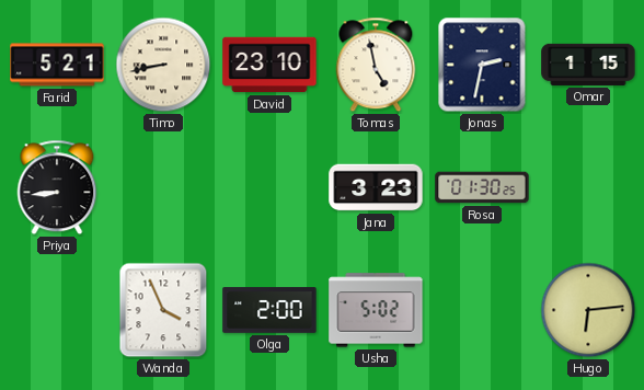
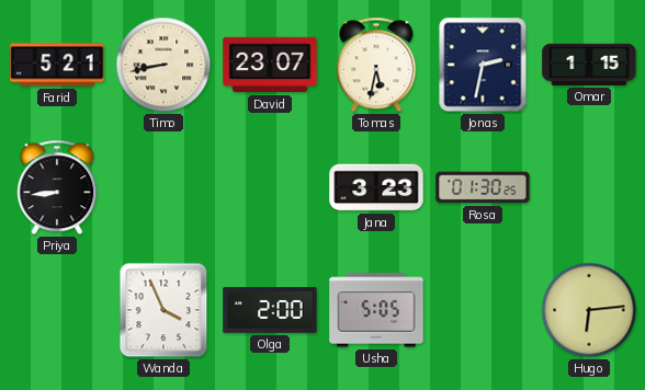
David: 23:10 -> 23:07
Tomas: 4:58 -> 5:32
Usha: 5:02 -> 5:05
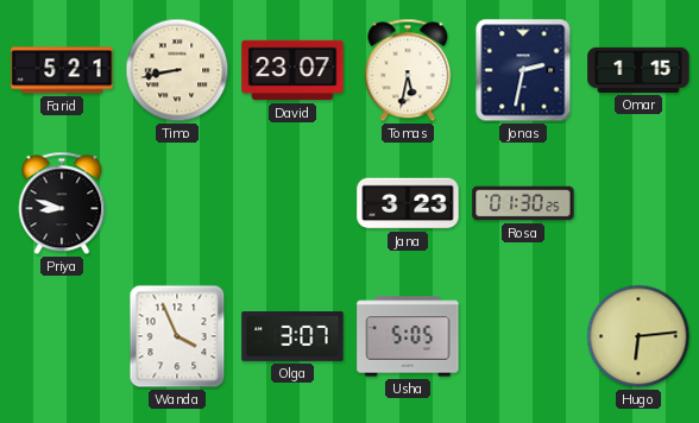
Priya: 8:44 -> 8:48
Olga: 2:00 -> 3:07
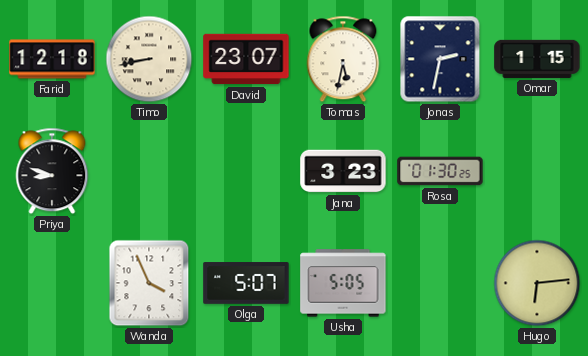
Farid: 5:21 -> 12:18
Olga: 3:07 -> 5:07
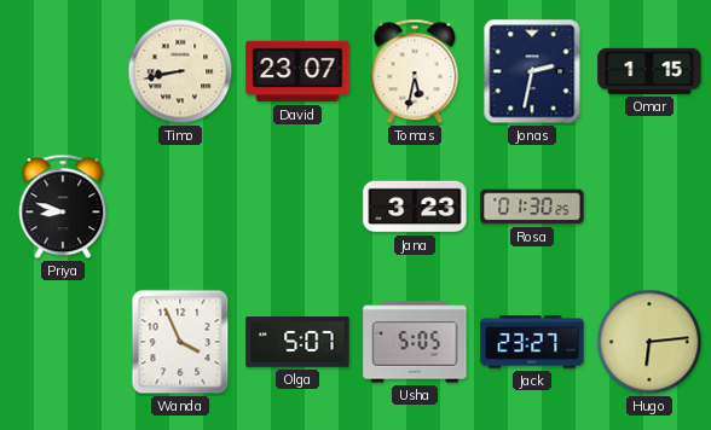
Farid: 12:18 -> none
Jack: none -> 23:27
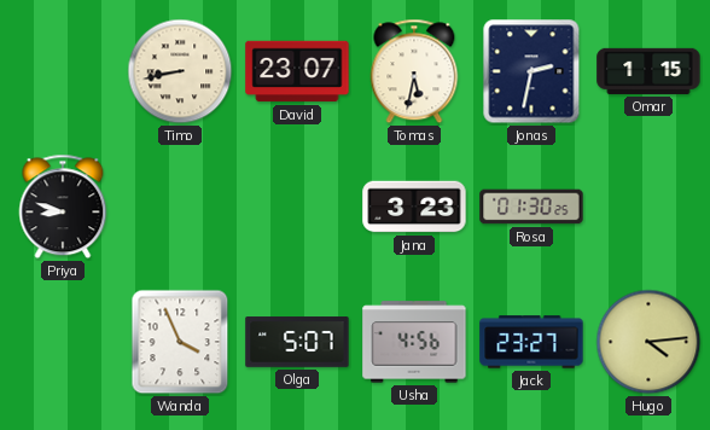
Usha: 5:05 -> 4:56
Hugo: 6:14 -> 4:14
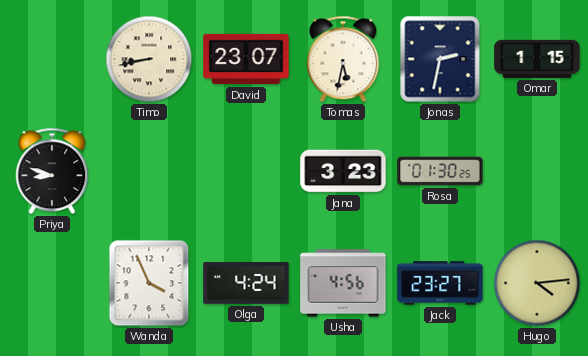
Olga: 5:07 -> 4:24
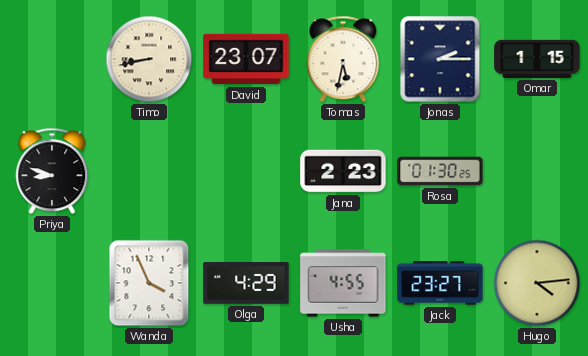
Jonas: 2:32 -> 2:15
Jana: 3:23 -> 2:23
Olga: 4:24 -> 4:29
Usha: 4:56 -> 4:55
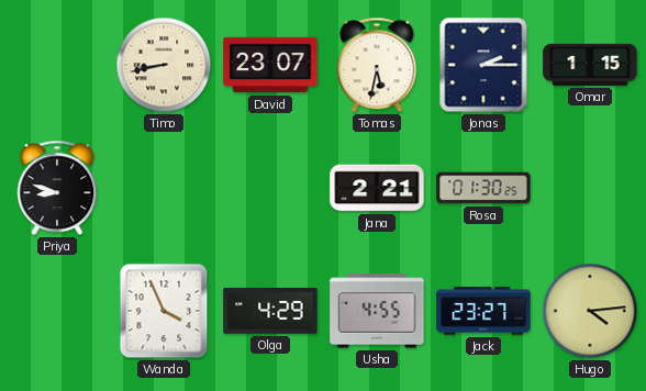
Jana: 2:23 -> 2:21
